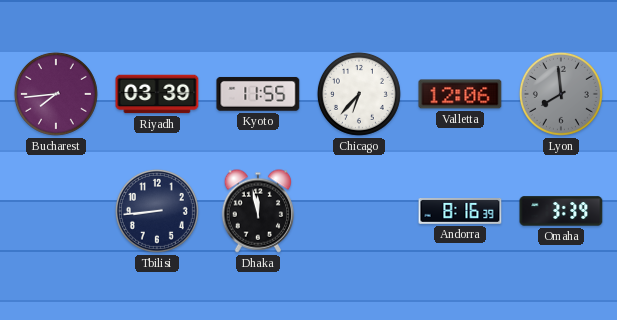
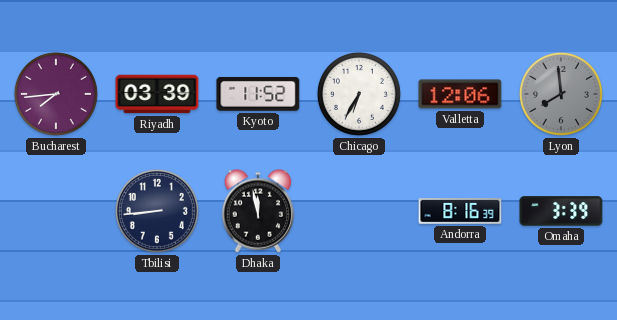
Kyoto: 11:55 -> 11:52
Chicago: 6:37 -> 6:35
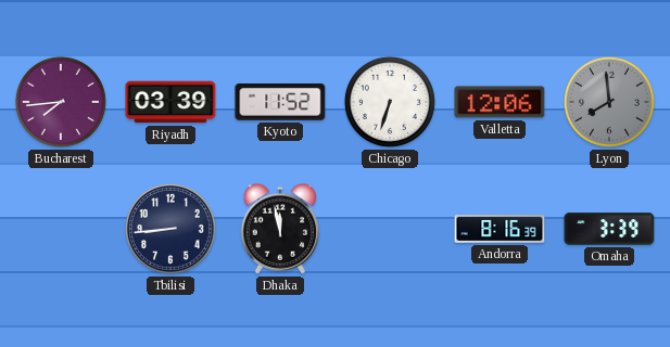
Chicago: 6:35 -> 6:33
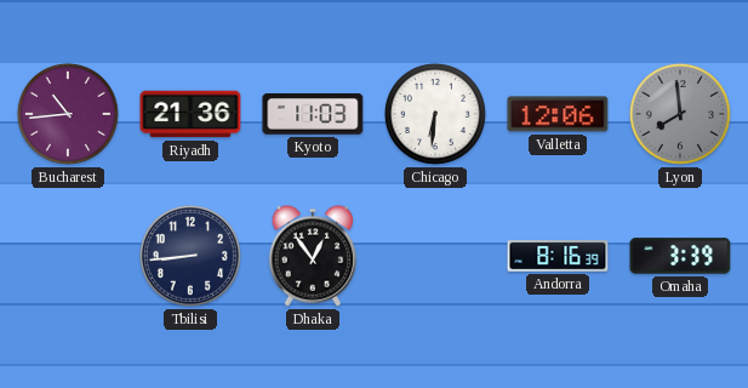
Bucharest: 7:44 -> 10:44
Riyadh: 03:39 -> 21:36
Kyoto: 11:52 -> 11:03
Chicago: 6:33 -> 6:31
Dhaka: 11:58 -> 12:54
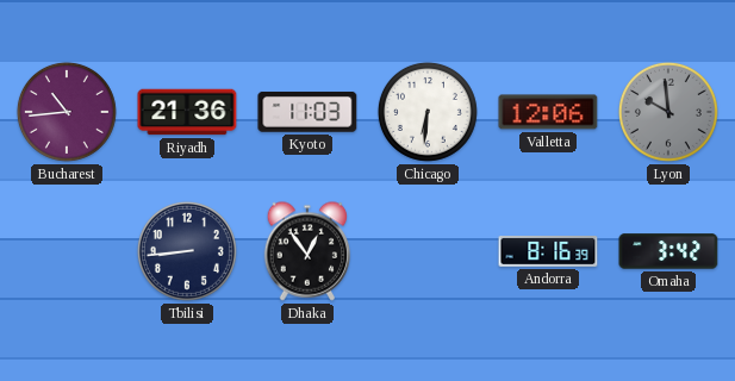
Lyon: 7:59 -> 9:59
Omaha: 3:39 -> 3:42
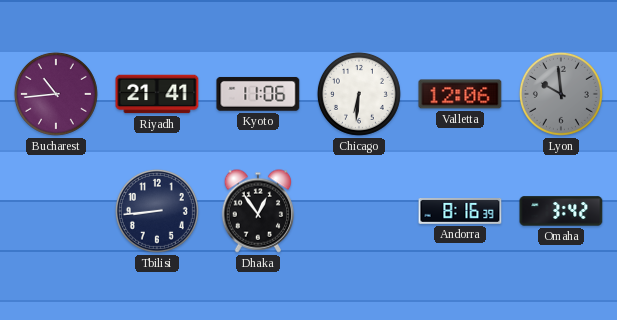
Riyadh: 21:36 -> 21:41
Kyoto: 11:03 -> 11:06
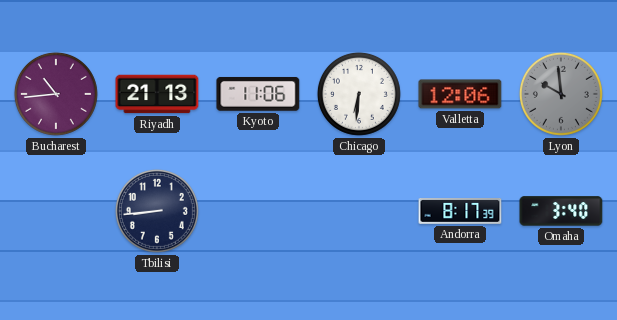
Riyadh: 21:41 -> 21:13
Dhaka: 12:54 -> none
Andorra: 8:16 -> 8:17
Omaha: 3:42 -> 3:40
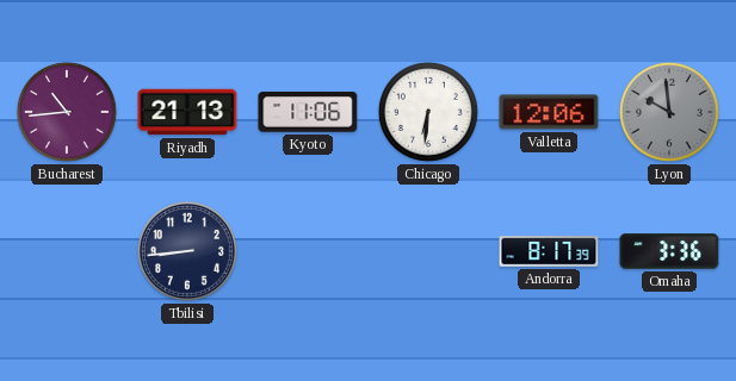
Omaha: 3:40 -> 3:36
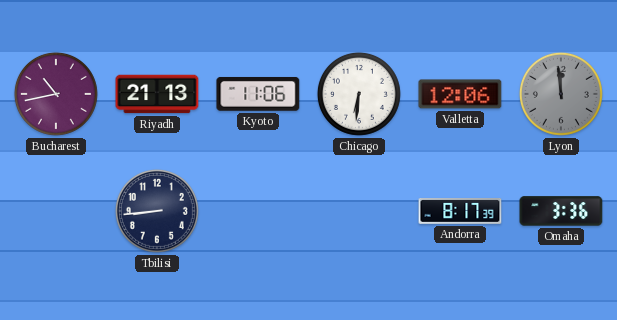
Bucharest: 10:44 -> 10:43
Lyon: 9:59 -> 11:59
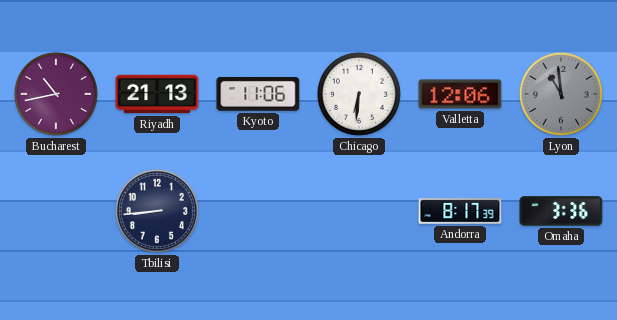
Lyon: 11:59 -> 10:59
